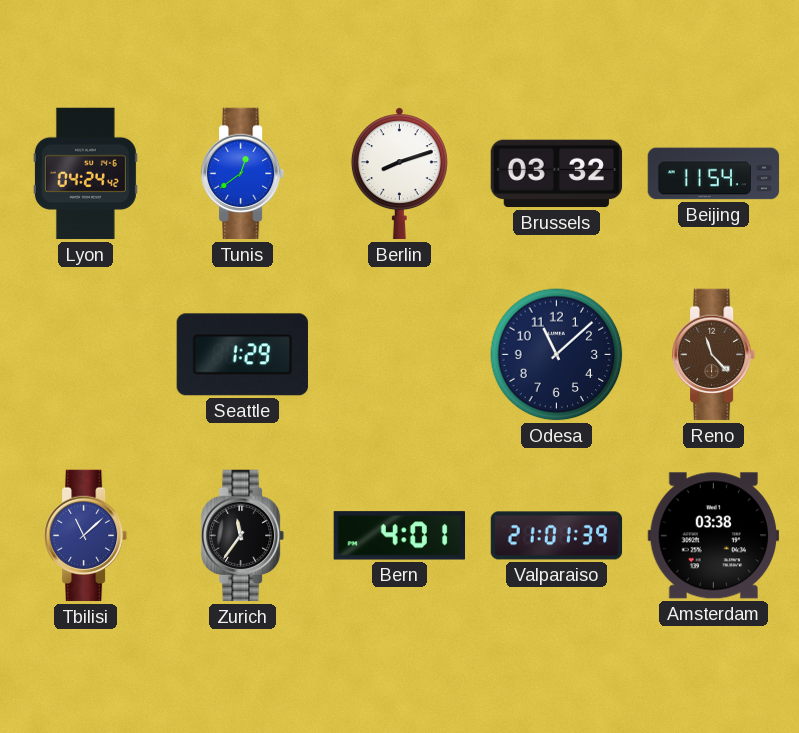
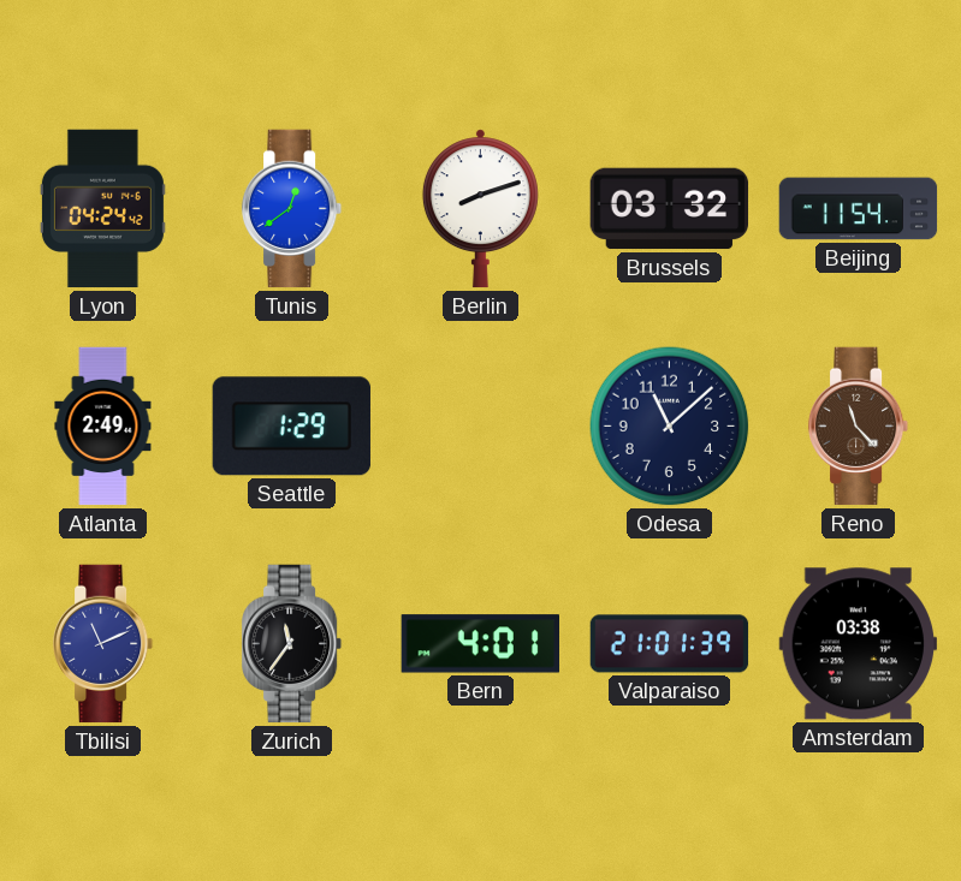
Atlanta: none -> 2:49
Tbilisi: 11:08 -> 11:11
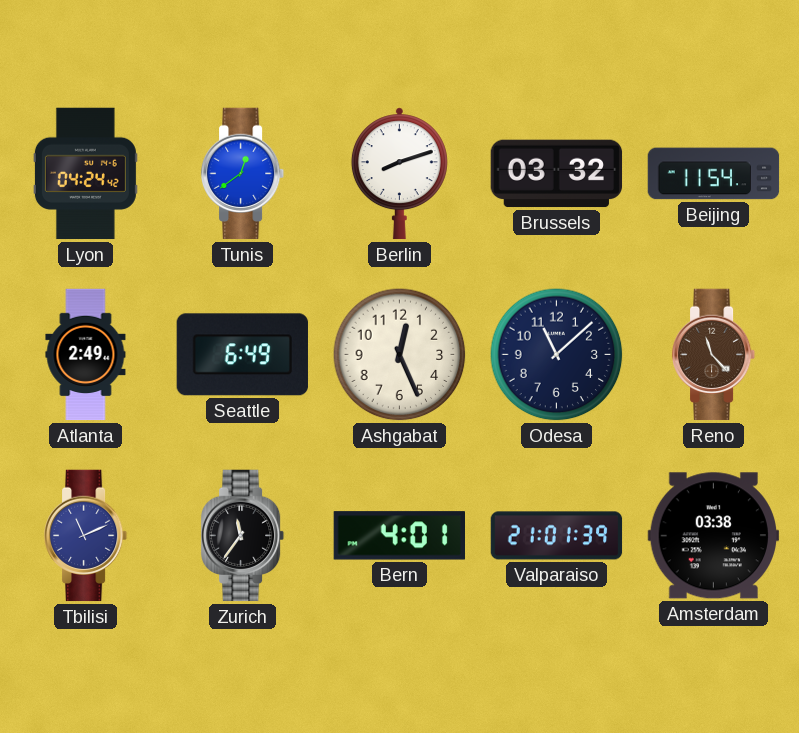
Seattle: 1:29 -> 6:49
Ashgabat: none -> 12:26
